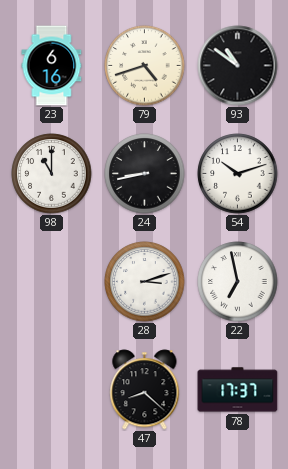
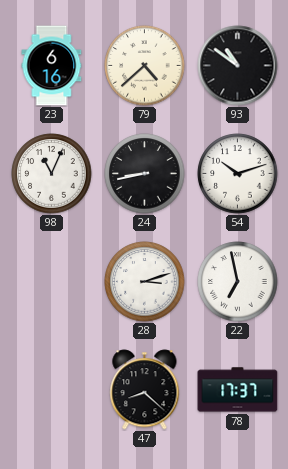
79: 4:42 -> 4:38
98: 11:00 -> 11:04
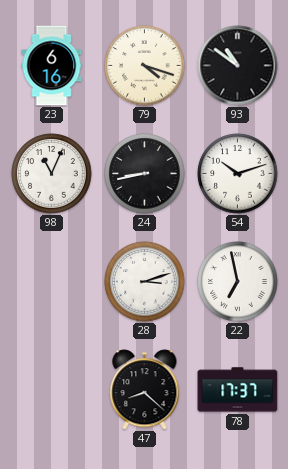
79: 4:38 -> 4:18
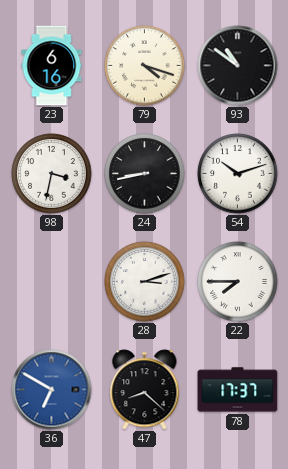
98: 11:04 -> 3:32
22: 6:58 -> 7:45
36: none -> 6:50
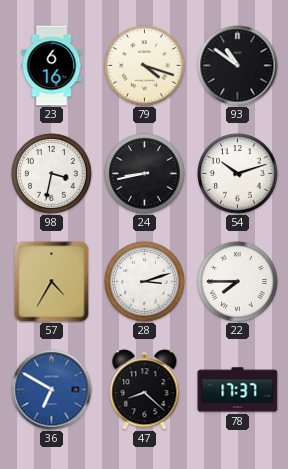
57: none -> 4:35
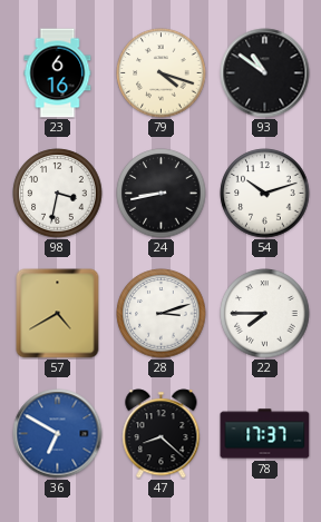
57: 4:35 -> 4:40
